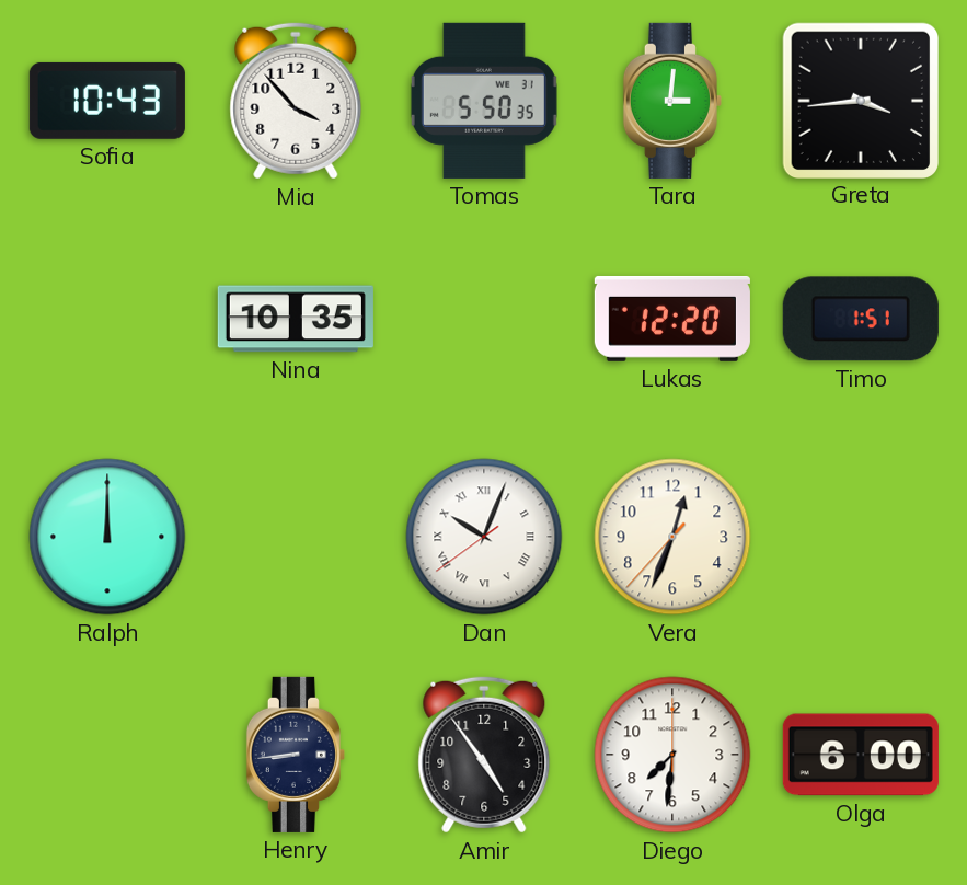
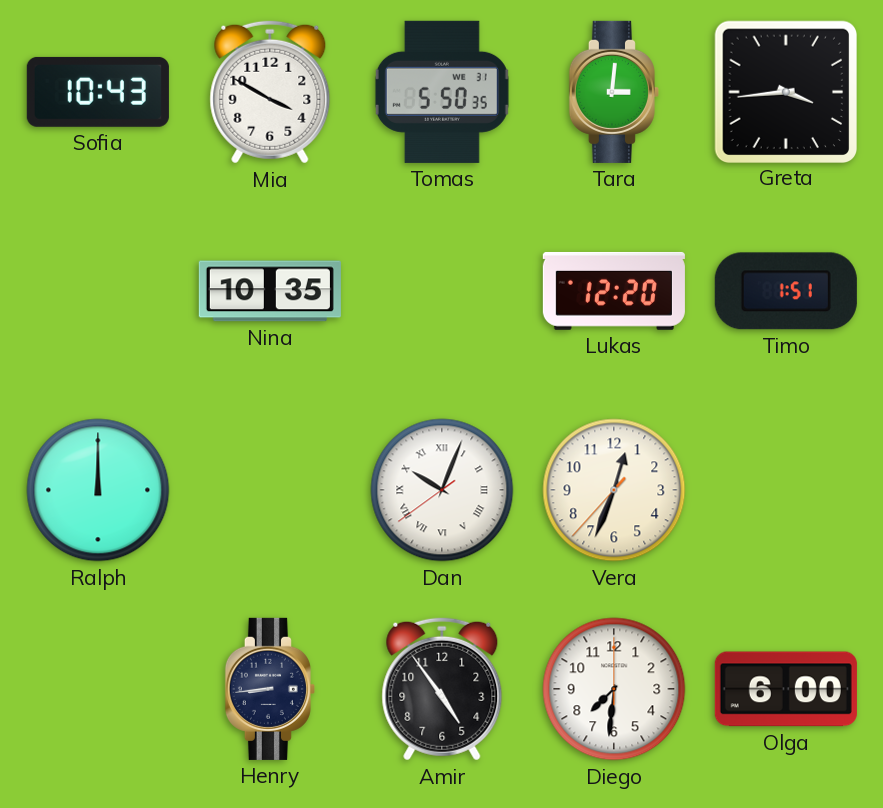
Mia: 3:53 -> 3:50
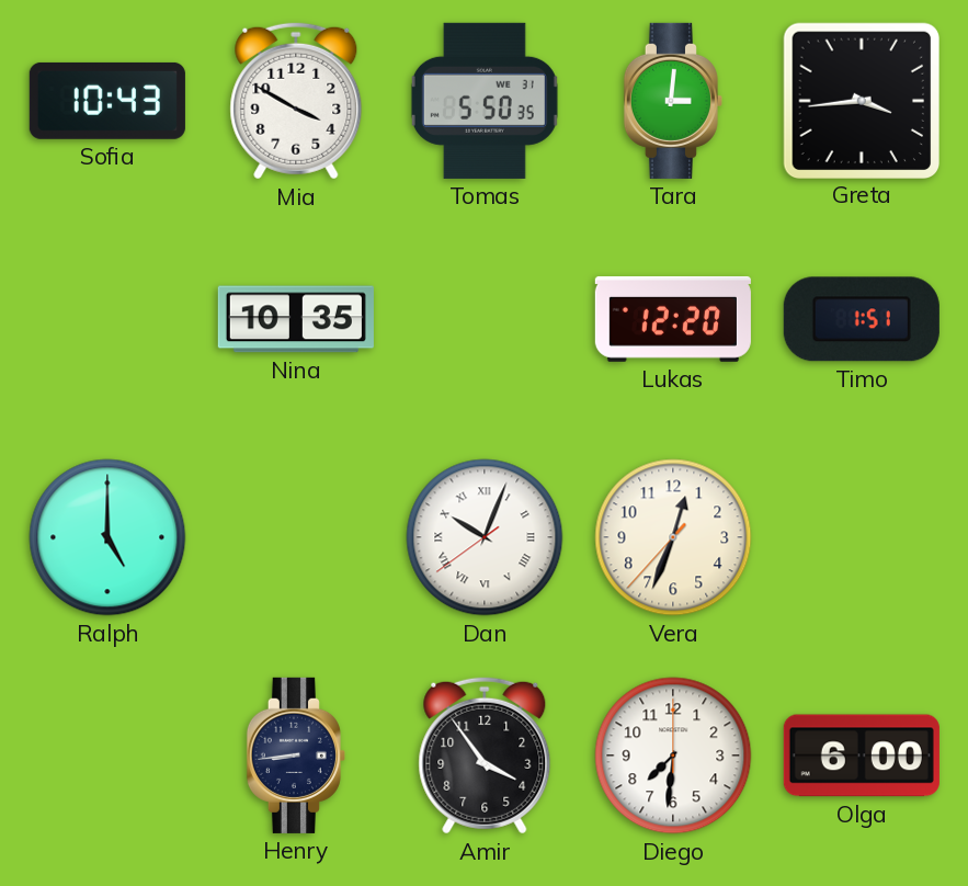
Ralph: 12:00 -> 5:00
Amir: 4:54 -> 3:54
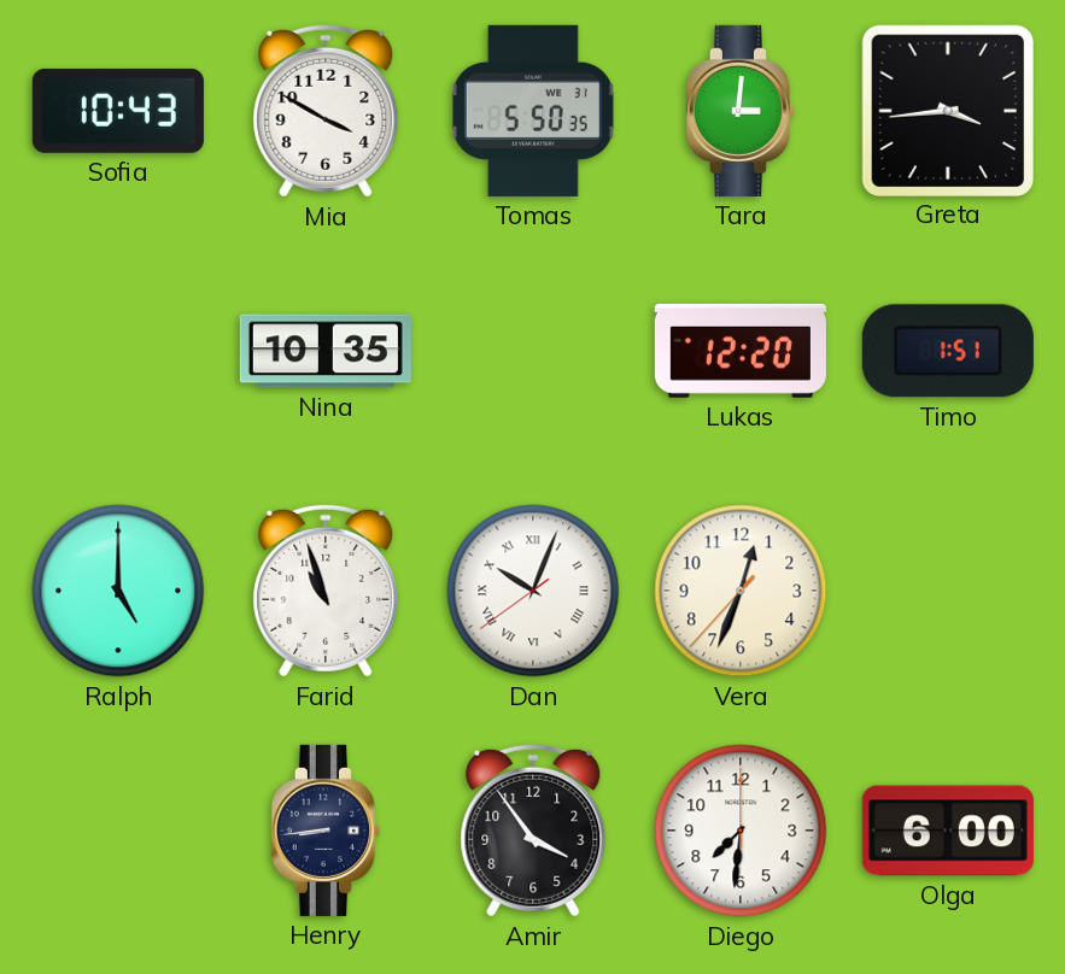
Farid: none -> 10:57
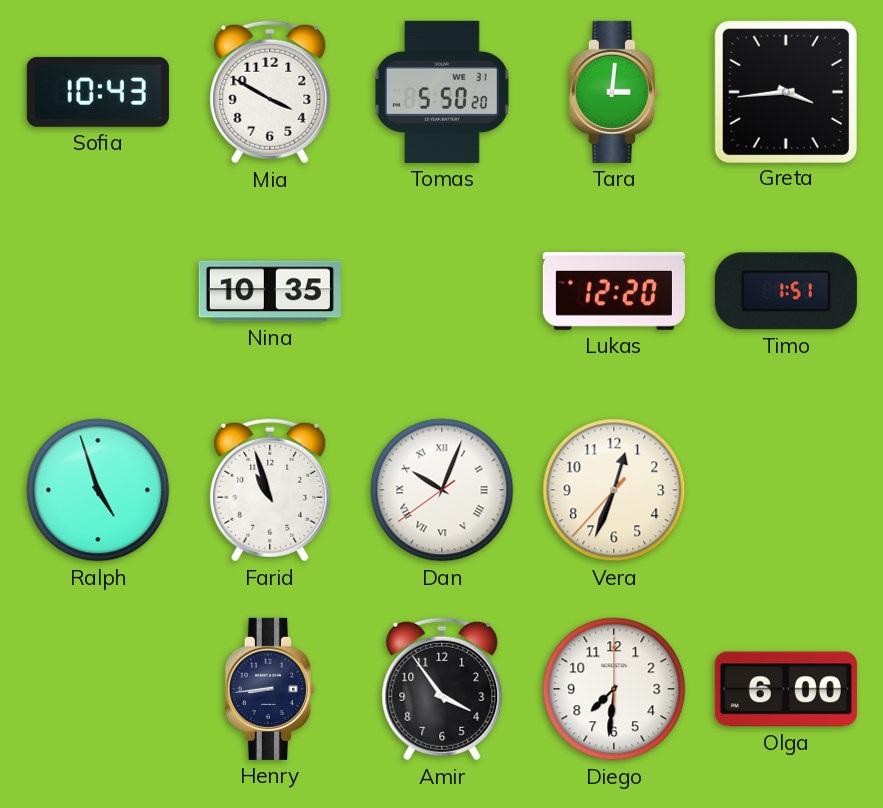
Tomas: 5:50:35 -> 5:50:20
Ralph: 5:00 -> 4:57
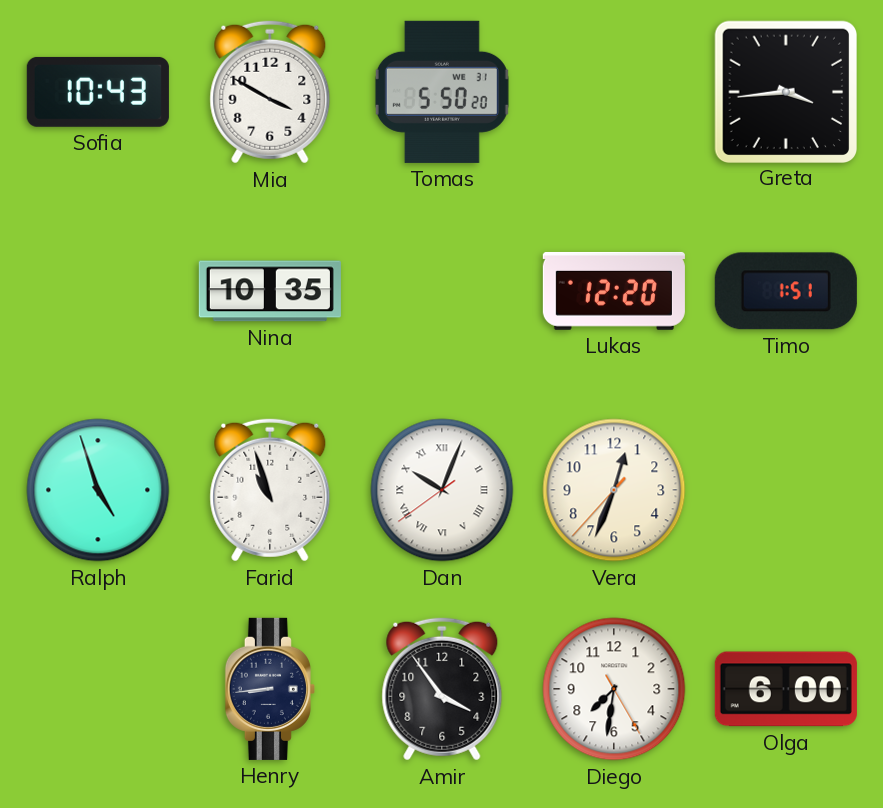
Tara: 3:01 -> none
Diego: 7:31:00 -> 7:31:25
